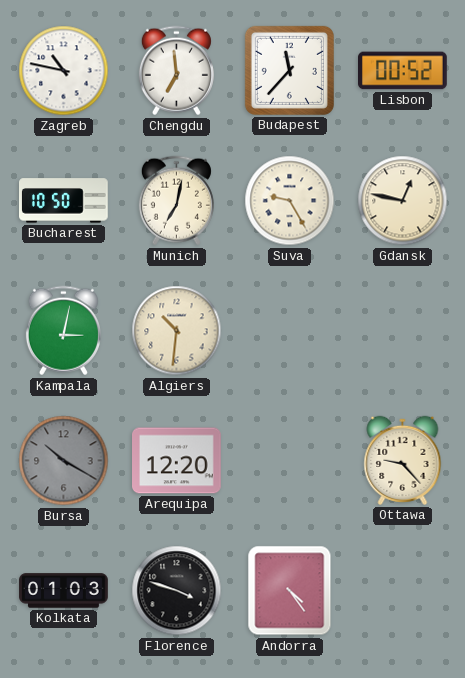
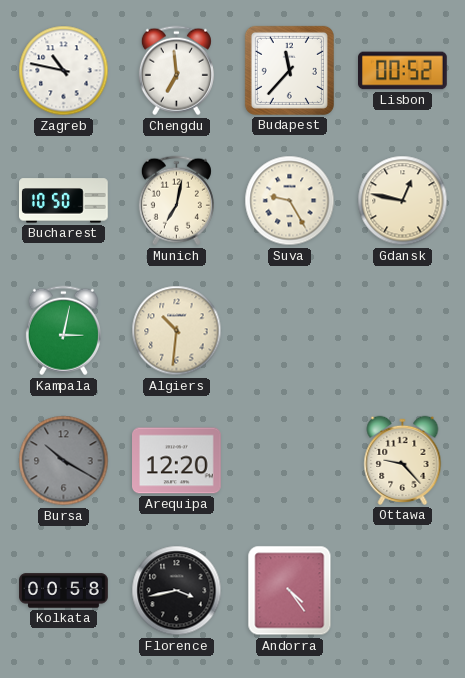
Kolkata: 01:03 -> 00:58
Florence: 3:48 -> 3:43
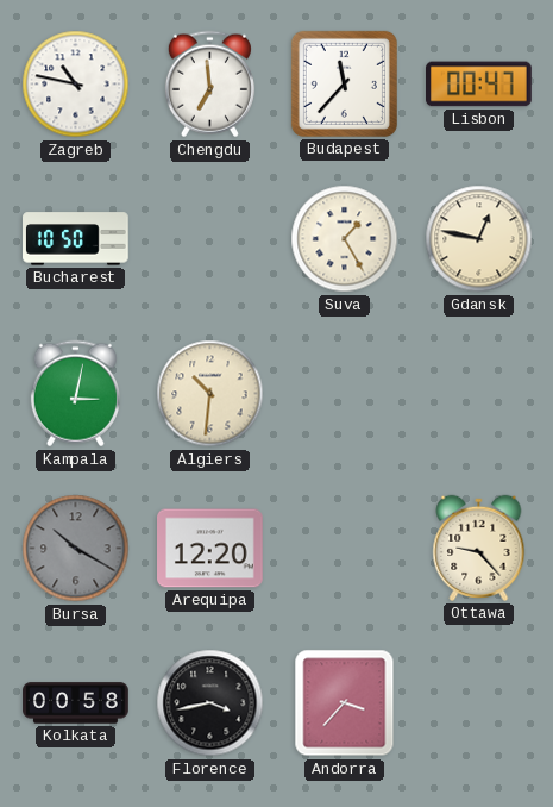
Lisbon: 00:52 -> 00:47
Munich: 7:02 -> none
Suva: 9:25 -> 1:25
Andorra: 4:24 -> 3:37
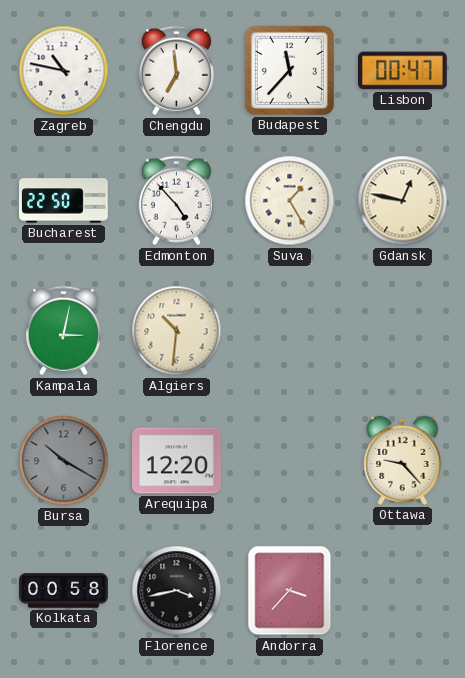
Bucharest: 10:50 -> 22:50
Edmonton: none -> 4:53
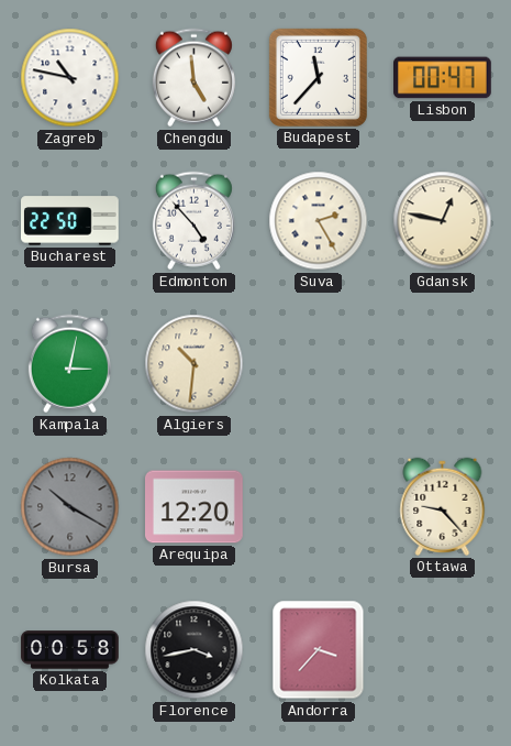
Chengdu: 6:59 -> 4:59
Suva: 1:25 -> 2:25
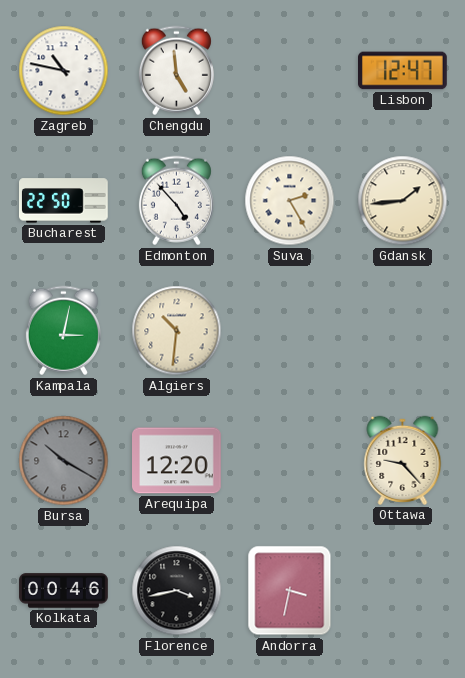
Budapest: 11:37 -> none
Lisbon: 00:47 -> 12:47
Gdansk: 12:47 -> 1:44
Kolkata: 00:58 -> 00:46
Andorra: 3:37 -> 3:32
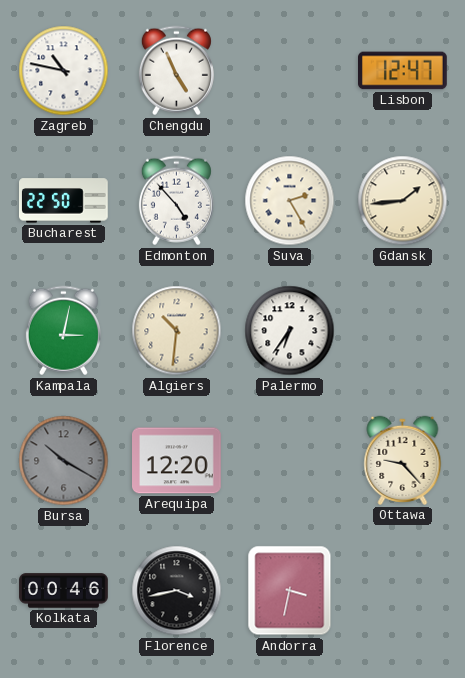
Chengdu: 4:59 -> 4:56
Palermo: none -> 6:36
